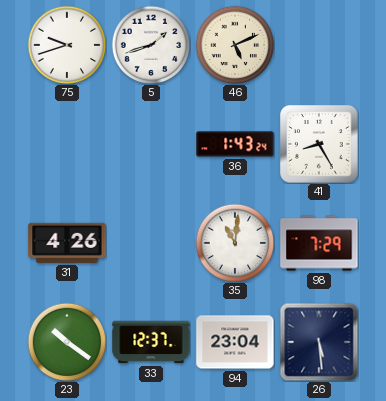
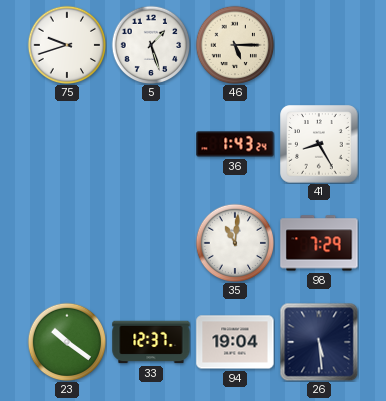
5: 1:42 -> 1:27
46: 5:11 -> 5:15
31: 4:26 -> none
94: 23:04 -> 19:04
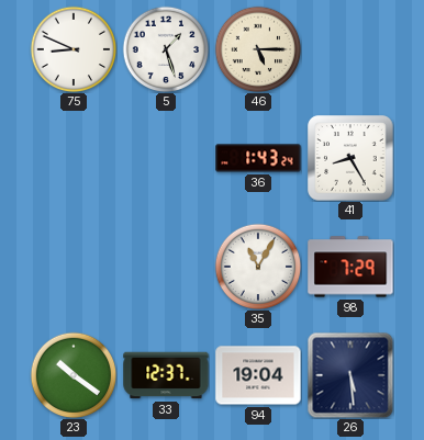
75: 9:42 -> 8:49
35: 11:01 -> 11:05
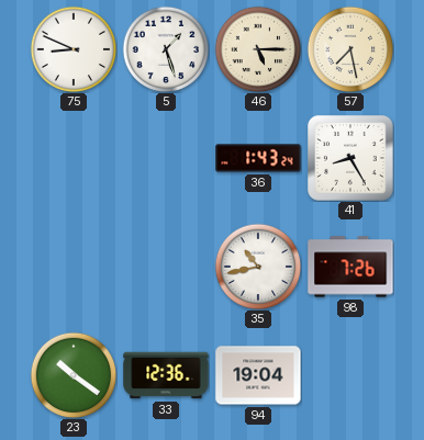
57: none -> 7:28
35: 11:05 -> 10:43
98: 7:29 -> 7:26
33: 12:37 -> 12:36
26: 5:29 -> none
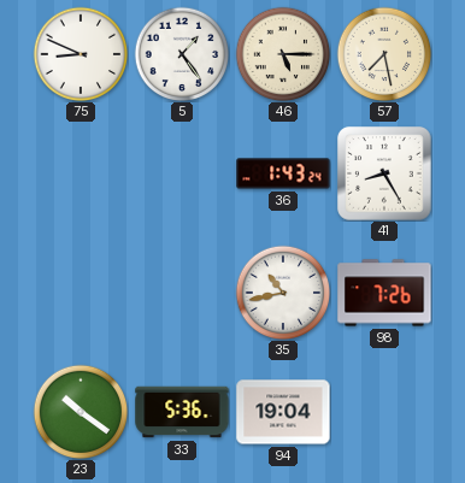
5: 1:27 -> 1:24
33: 12:36 -> 5:36
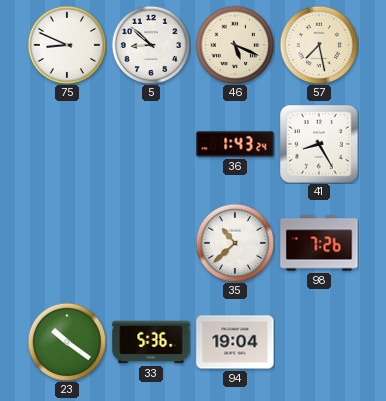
5: 1:24 -> 8:52
46: 5:15 -> 5:19
35: 10:43 -> 10:38
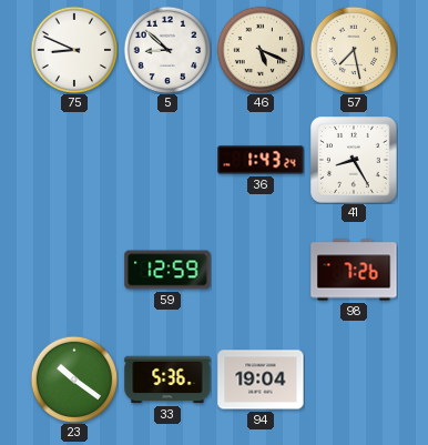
59: none -> 12:59
35: 10:38 -> none
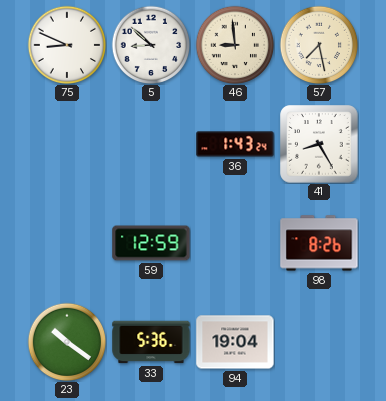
46: 5:19 -> 8:59
98: 7:26 -> 8:26
